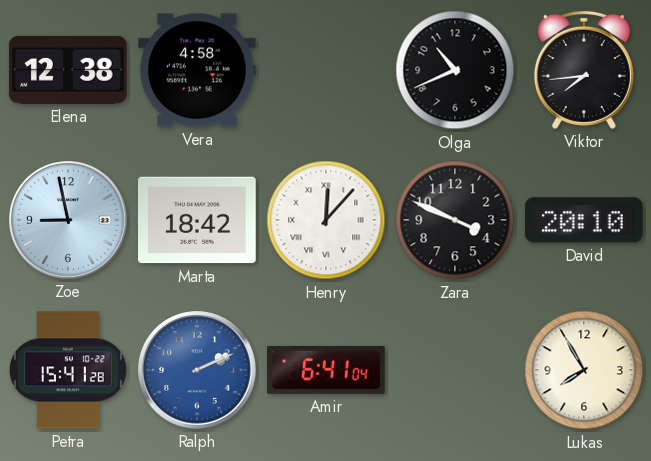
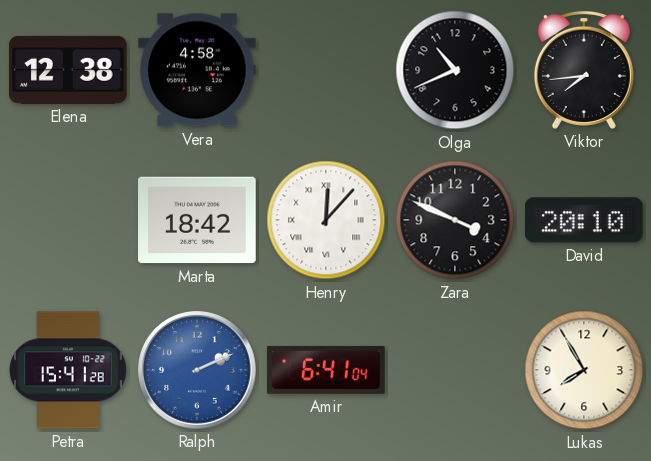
Zoe: 8:58 -> none
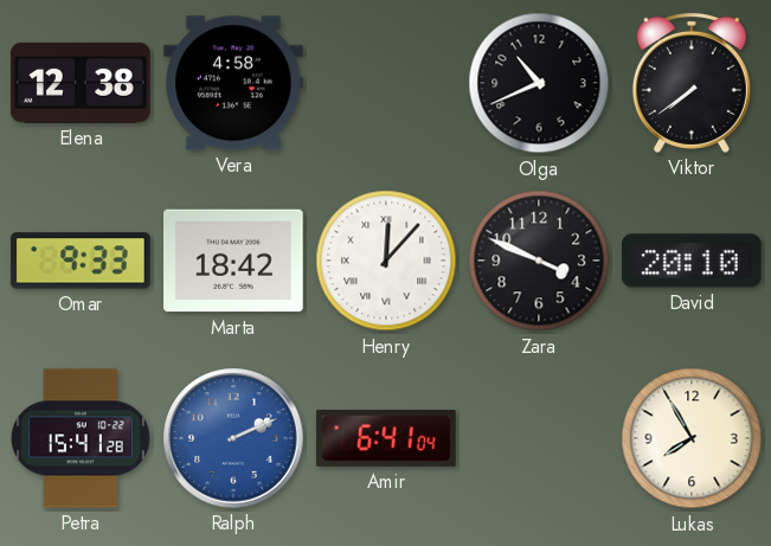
Viktor: 7:44 -> 7:39
Omar: none -> 9:33
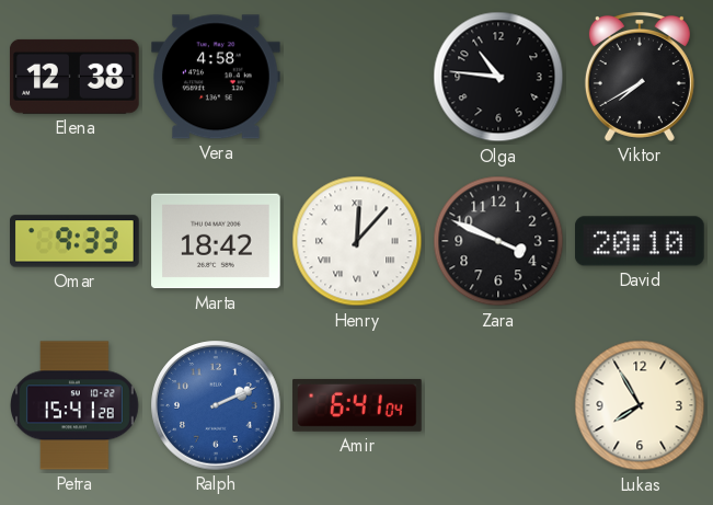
Olga: 10:41 -> 10:46
Viktor: 7:39 -> 7:40
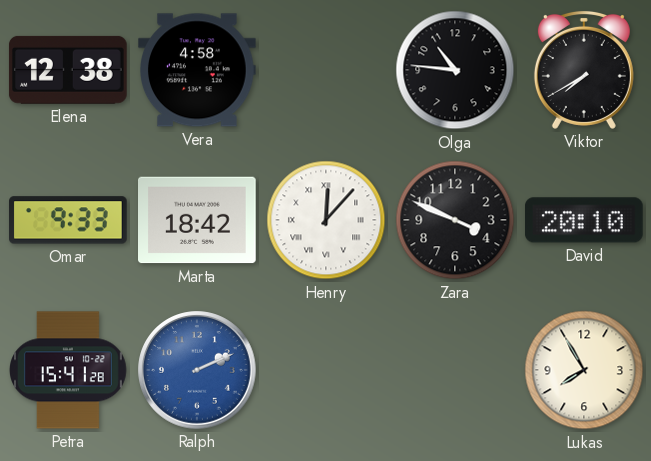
Amir: 6:41 -> none
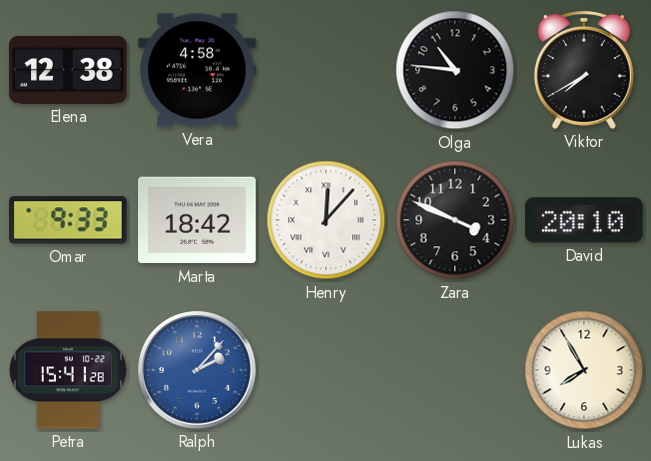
Ralph: 2:11 -> 2:07
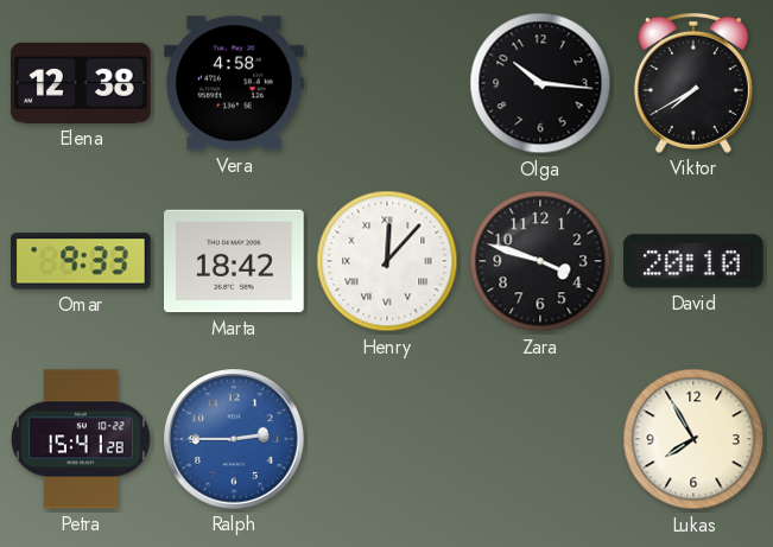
Olga: 10:46 -> 10:16
Zara: 3:49 -> 3:48
Ralph: 2:07 -> 2:45
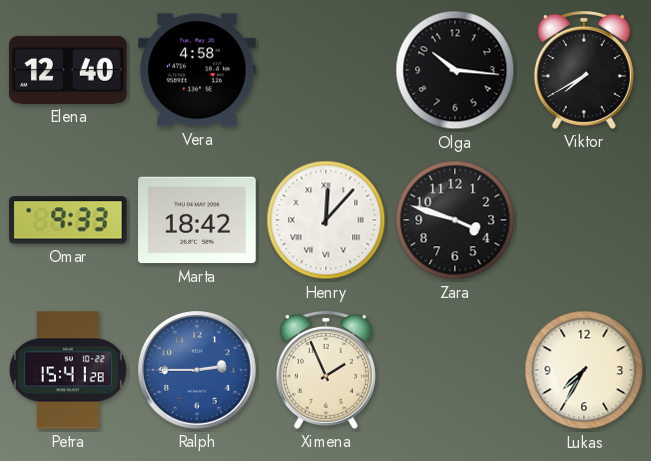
Elena: 12:38 -> 12:40
David: 20:10 -> none
Ximena: none -> 1:56
Lukas: 7:55 -> 7:35
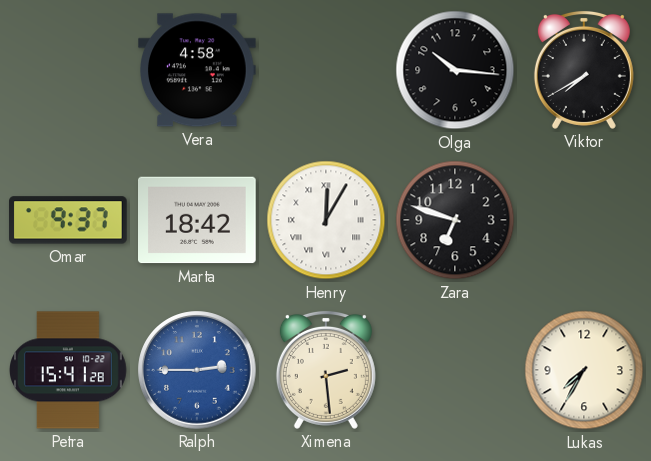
Elena: 12:40 -> none
Omar: 9:33 -> 9:37
Henry: 12:07 -> 12:05
Zara: 3:48 -> 6:48
Ximena: 1:56 -> 2:29
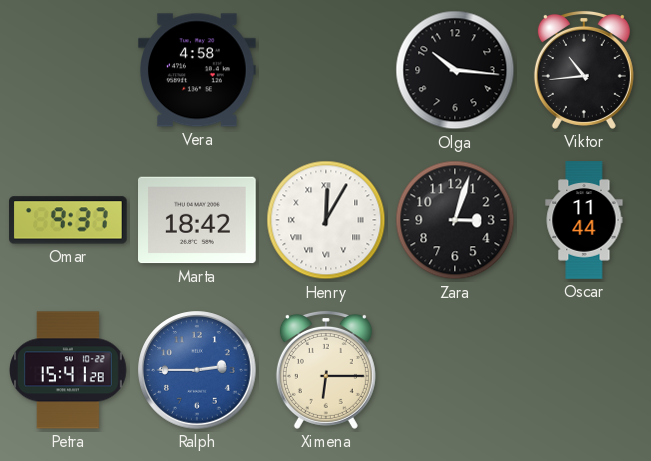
Viktor: 7:40 -> 10:44
Zara: 6:48 -> 3:03
Oscar: none -> 11:44
Ximena: 2:29 -> 6:15
Lukas: 7:35 -> none
